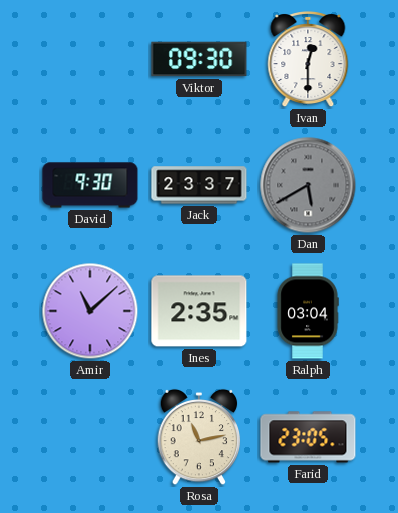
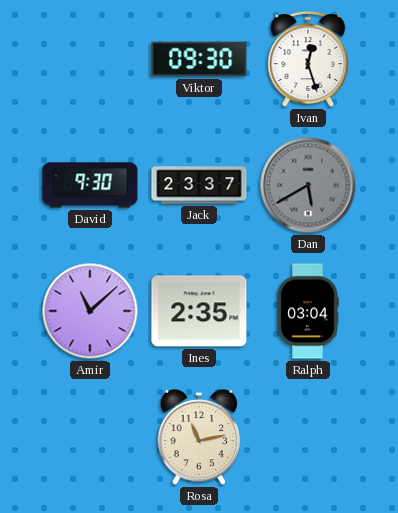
Ivan: 12:30 -> 12:27
Farid: 23:05 -> none
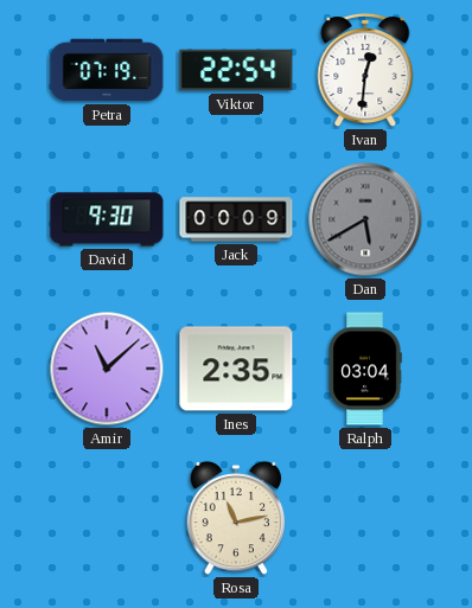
Petra: none -> 07:19
Viktor: 09:30 -> 22:54
Ivan: 12:27 -> 12:31
Jack: 23:37 -> 00:09
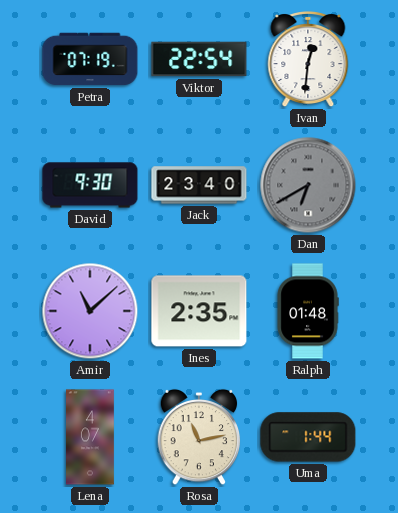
Jack: 00:09 -> 23:40
Dan: 5:40 -> 6:40
Ralph: 03:04 -> 01:48
Lena: none -> 4:07
Uma: none -> 1:44
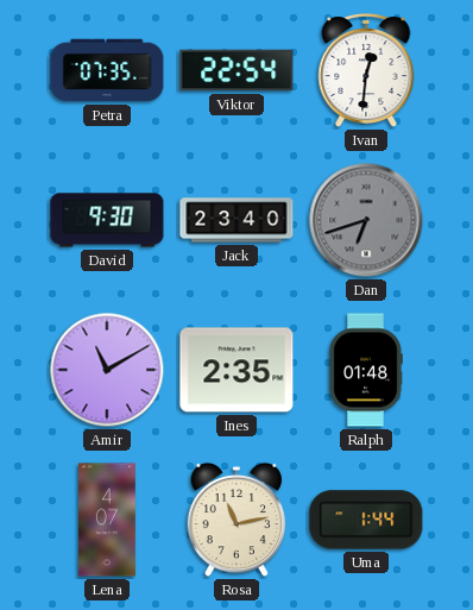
Petra: 07:19 -> 07:35
Dan: 6:40 -> 6:42
Amir: 11:08 -> 11:10
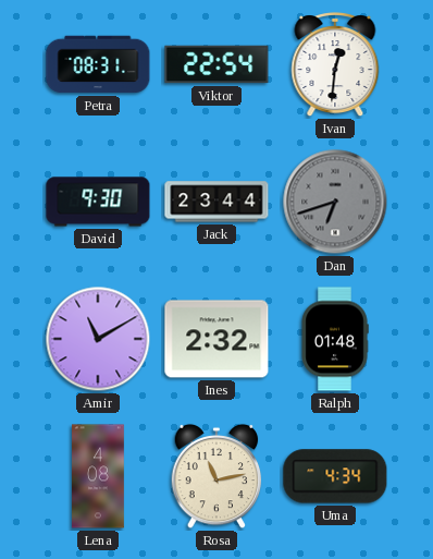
Petra: 07:35 -> 08:31
Jack: 23:40 -> 23:44
Ines: 2:35 -> 2:32
Lena: 4:07 -> 4:08
Uma: 1:44 -> 4:34
